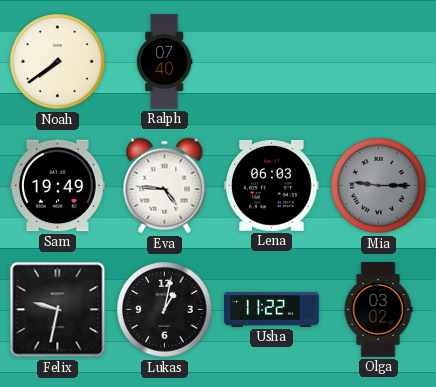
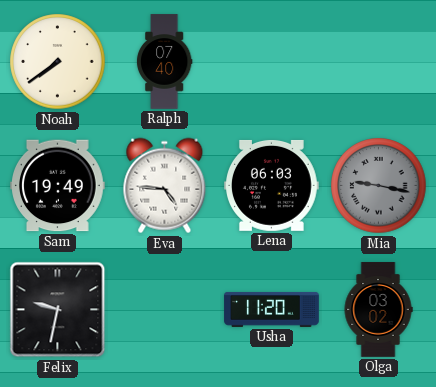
Mia: 9:15 -> 9:17
Lukas: 1:02 -> none
Usha: 11:22 -> 11:20
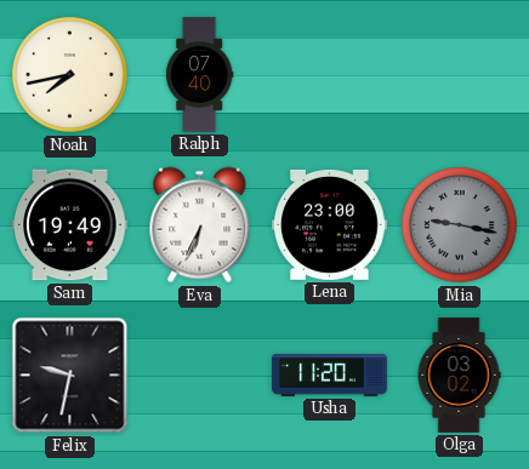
Noah: 7:39 -> 7:43
Eva: 4:46 -> 6:34
Lena: 06:03 -> 23:00
